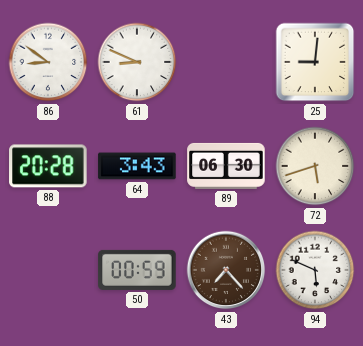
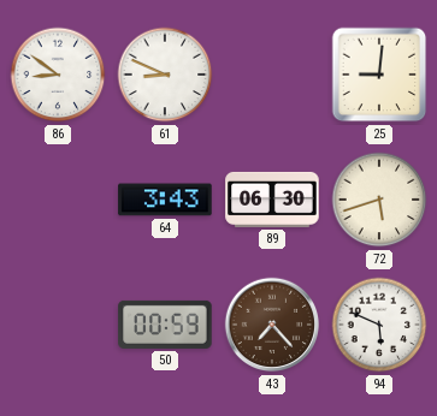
88: 20:28 -> none
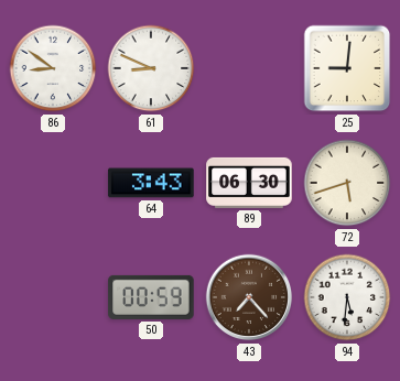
94: 5:49 -> 5:31
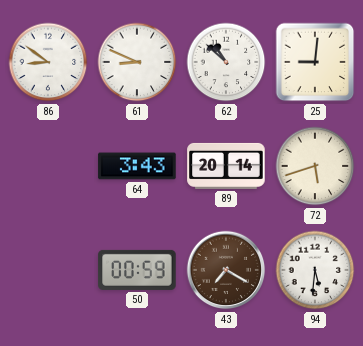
62: none -> 10:52
89: 06:30 -> 20:14
43: 7:23 -> 7:20
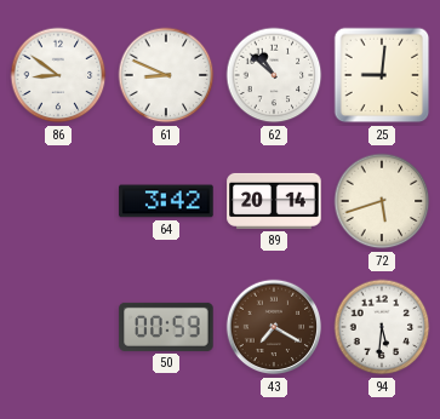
64: 3:43 -> 3:42
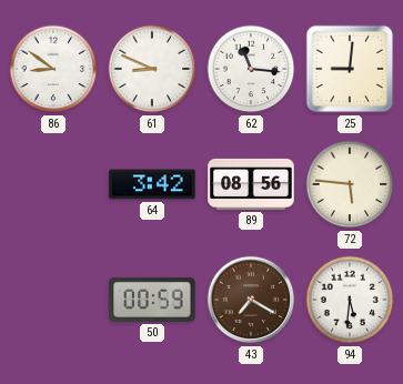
62: 10:52 -> 11:16
89: 20:14 -> 08:56
72: 5:42 -> 5:46
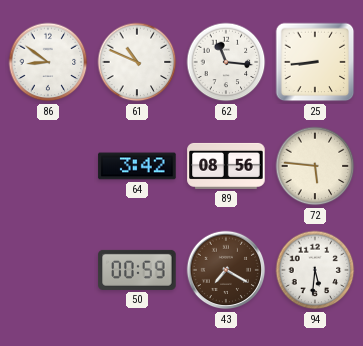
61: 8:49 -> 10:49
25: 9:01 -> 8:44
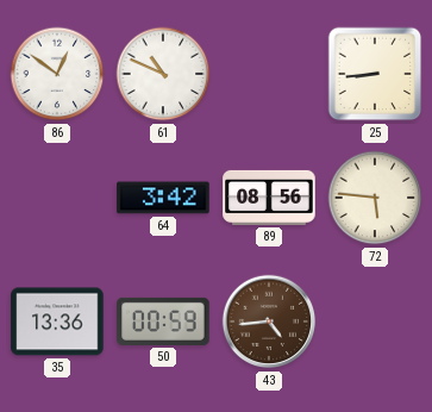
86: 8:51 -> 12:51
62: 11:16 -> none
35: none -> 13:36
43: 7:20 -> 4:44
94: 5:31 -> none
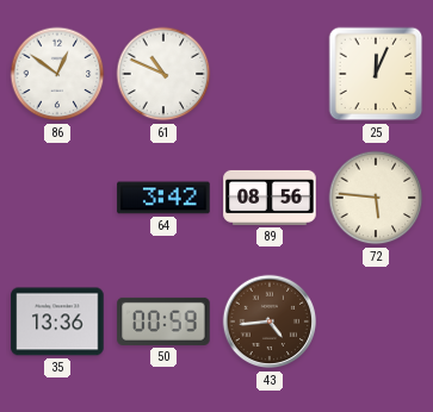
25: 8:44 -> 12:04
